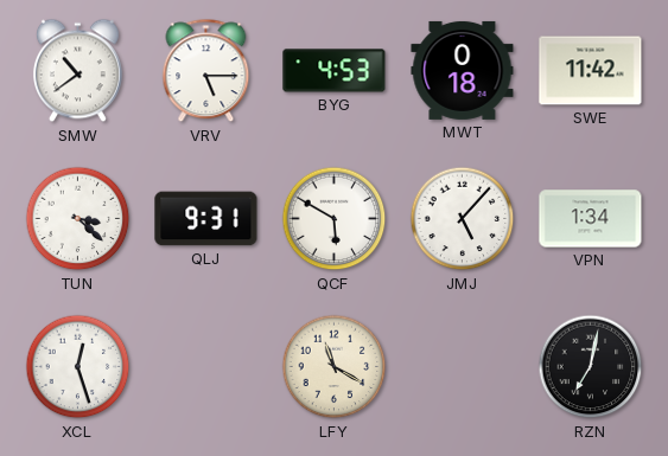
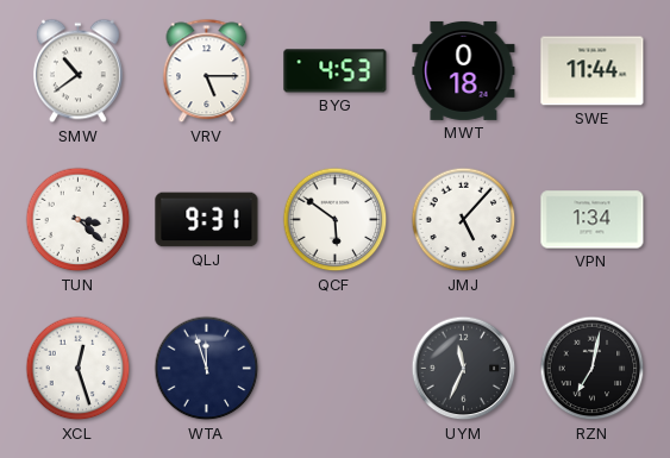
SWE: 11:42 -> 11:44
QCF: 5:50 -> 5:51
WTA: none -> 11:57
LFY: 11:20 -> none
UYM: none -> 11:34
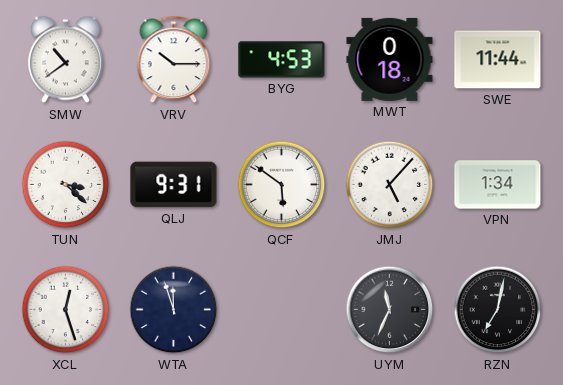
VRV: 5:15 -> 10:15
